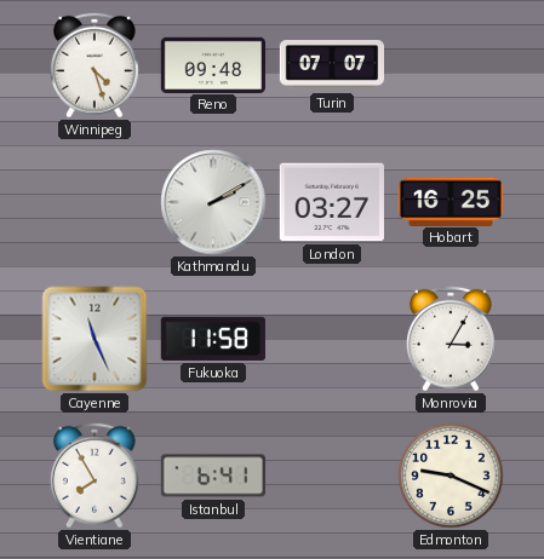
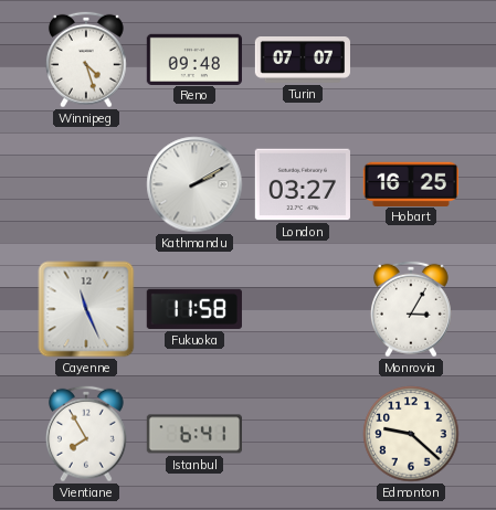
Edmonton: 9:19 -> 9:22
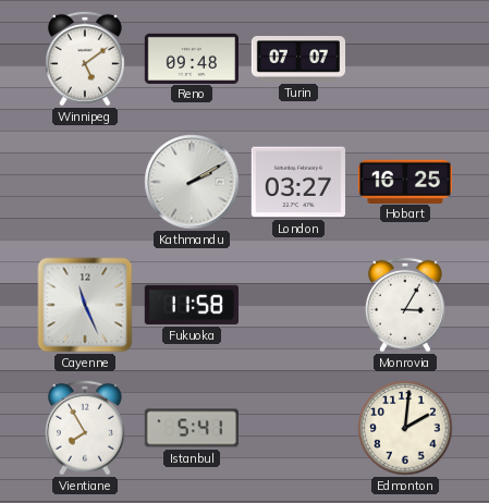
Winnipeg: 4:27 -> 5:09
Istanbul: 6:41 -> 5:41
Edmonton: 9:22 -> 2:01
